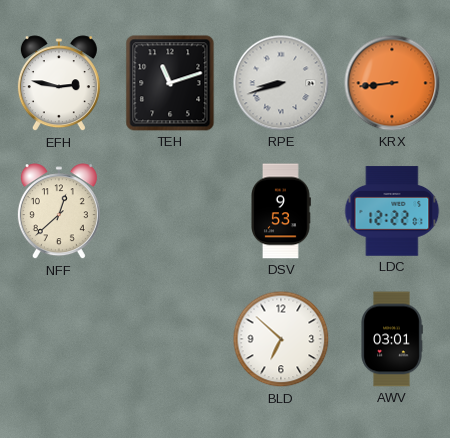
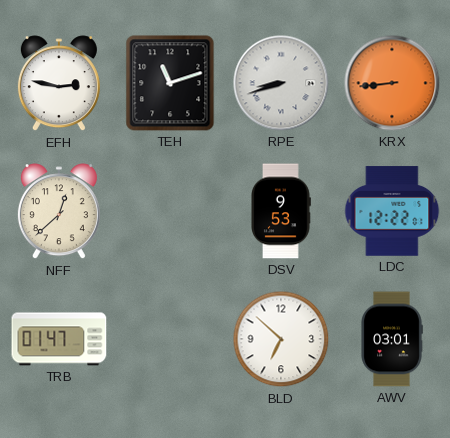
TRB: none -> 01:47
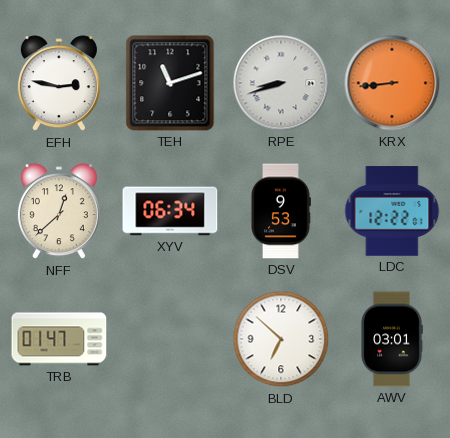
XYV: none -> 06:34
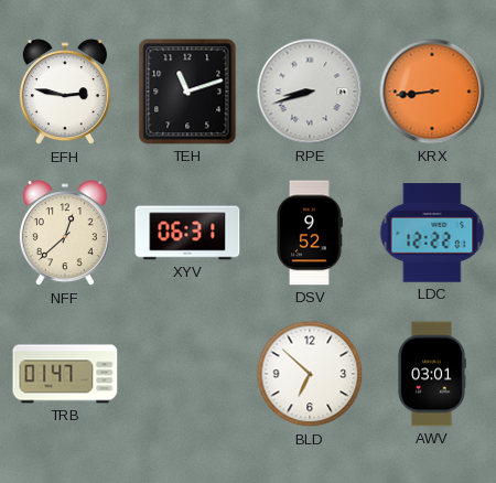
XYV: 06:34 -> 06:31
DSV: 9:53 -> 9:52
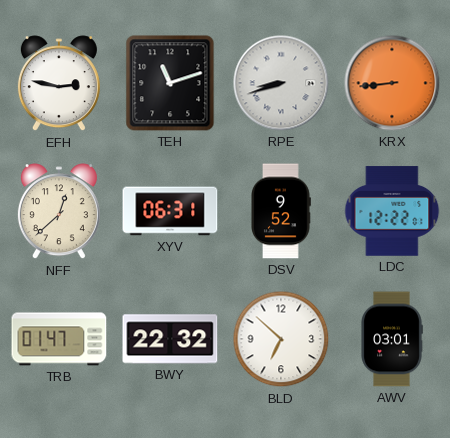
BWY: none -> 22:32
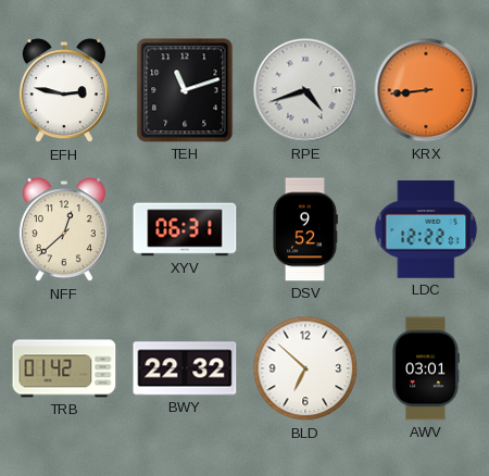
RPE: 8:42 -> 4:42
TRB: 01:47 -> 01:42
